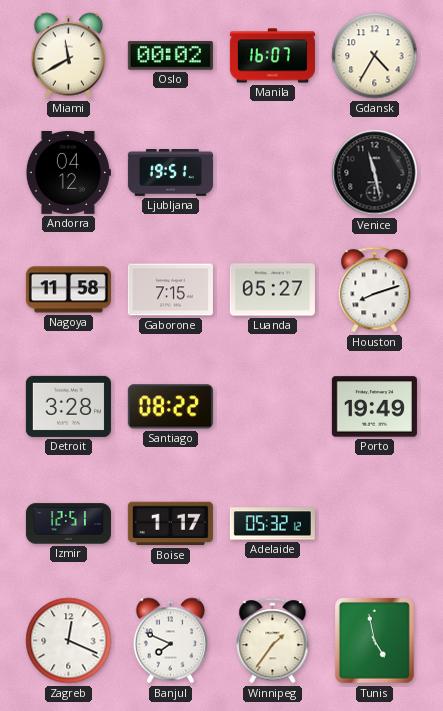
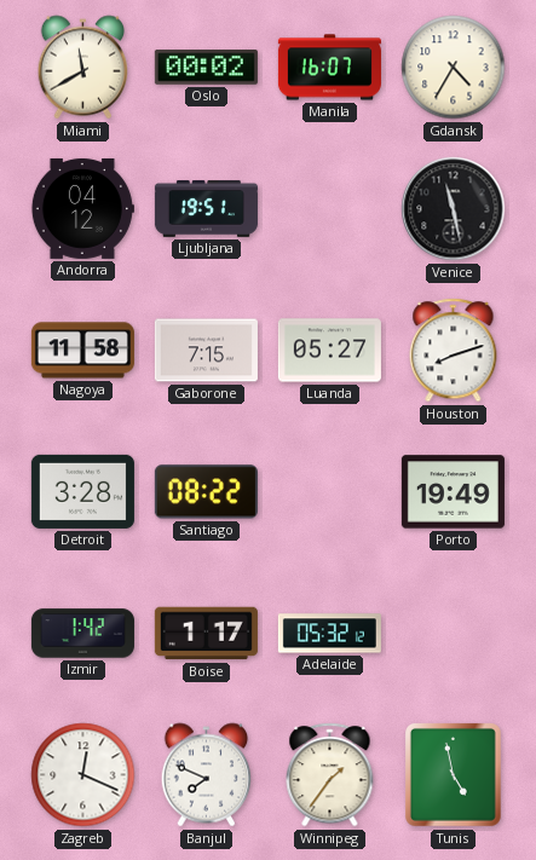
Izmir: 12:51 -> 1:42
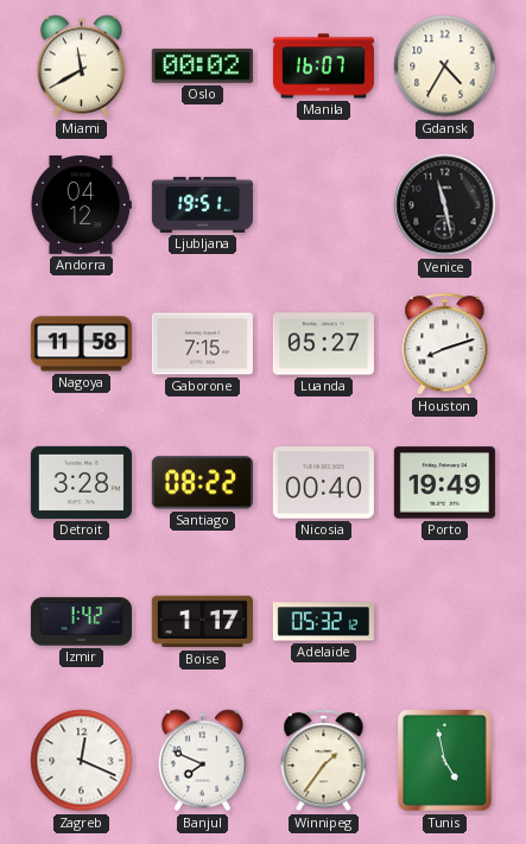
Nicosia: none -> 00:40
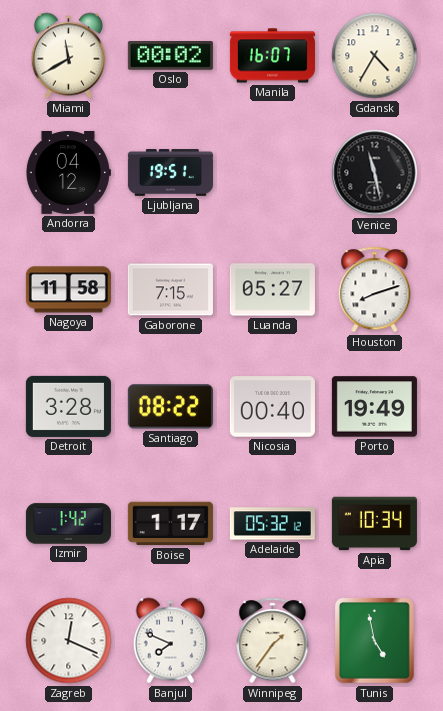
Apia: none -> 10:34
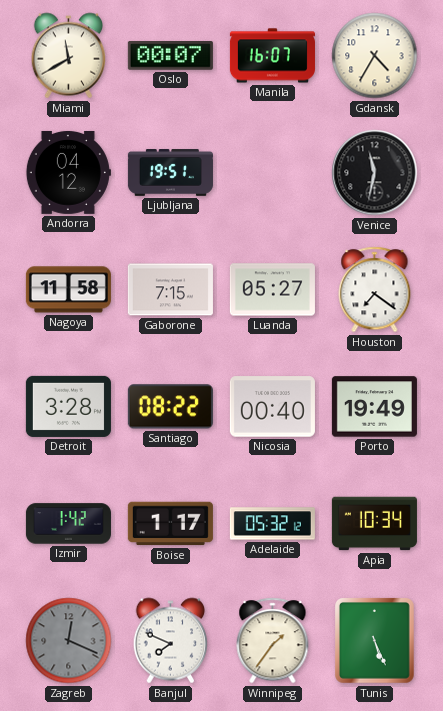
Oslo: 00:02 -> 00:07
Venice: 11:28 -> 11:32
Houston: 8:12 -> 7:21
Zagreb dial: white -> grey
Tunis: 4:58 -> 5:26
